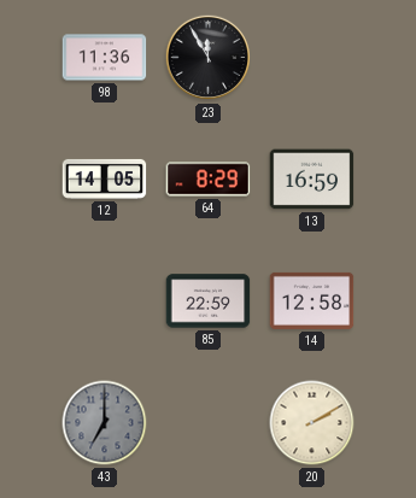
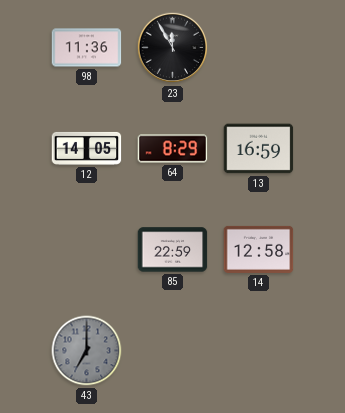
20: 2:10 -> none
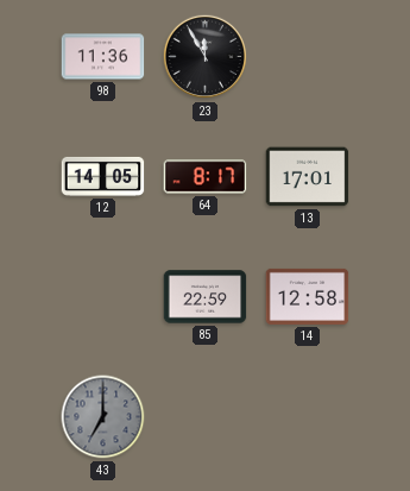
64: 8:29 -> 8:17
13: 16:59 -> 17:01
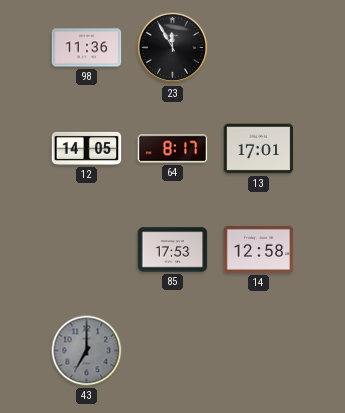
85: 22:59 -> 17:53
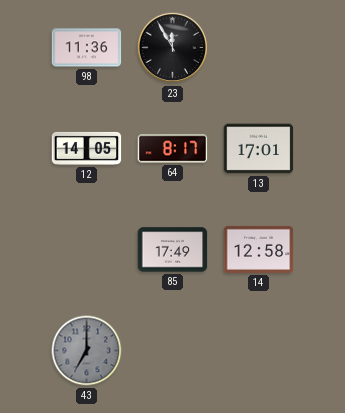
85: 17:53 -> 17:49
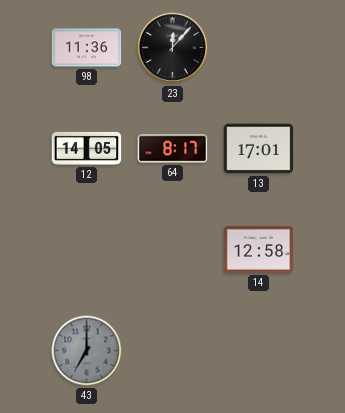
23: 11:55 -> 12:07
85: 17:49 -> none
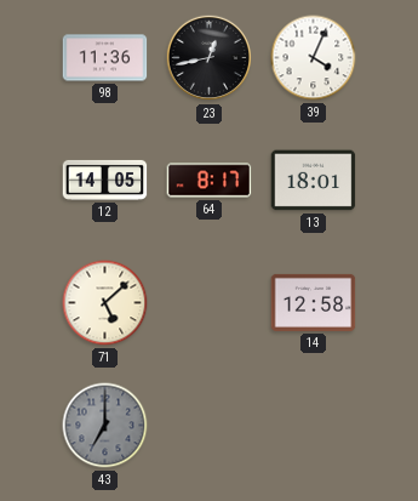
23: 12:07 -> 12:43
39: none -> 4:04
13: 17:01 -> 18:01
71: none -> 5:08
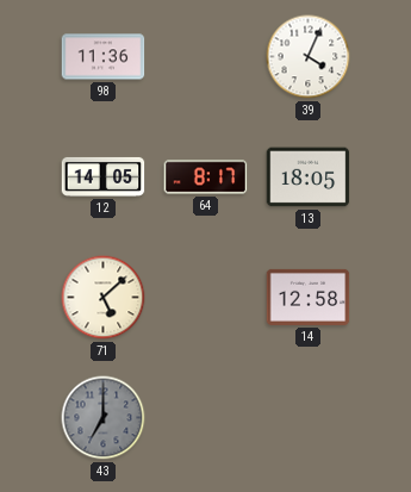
23: 12:43 -> none
13: 18:01 -> 18:05
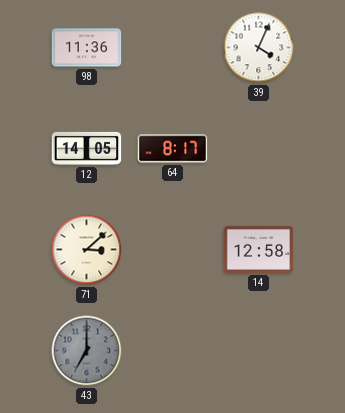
13: 18:05 -> none
71: 5:08 -> 3:08
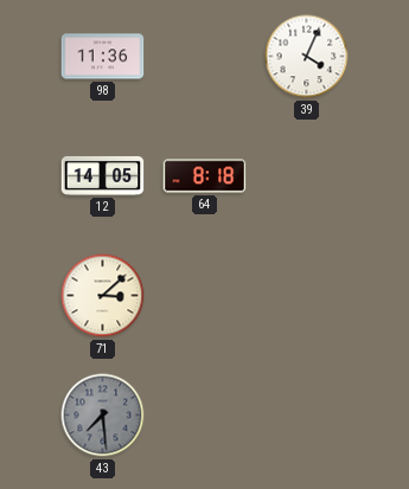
64: 8:17 -> 8:18
14: 12:58 -> none
43: 7:00 -> 7:29
